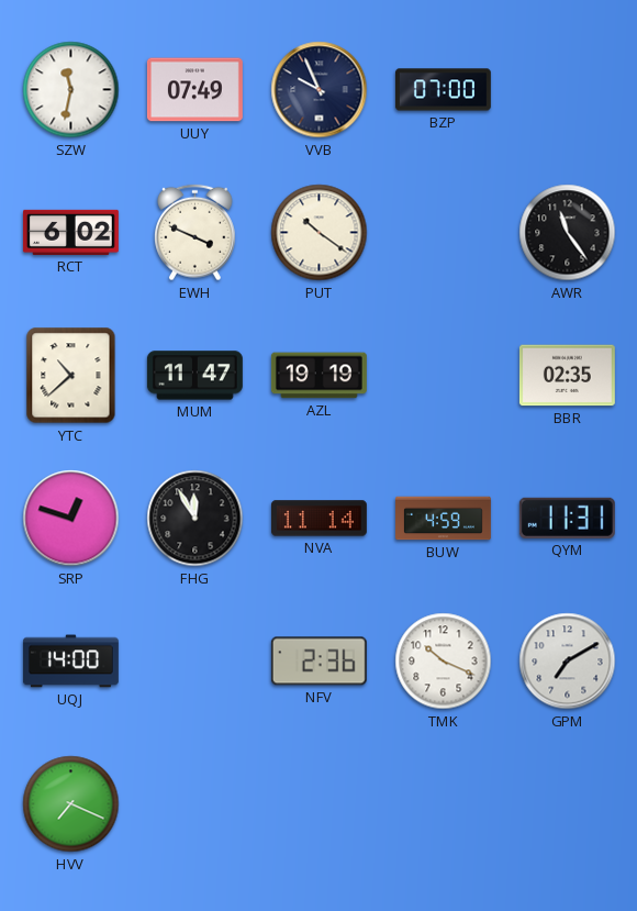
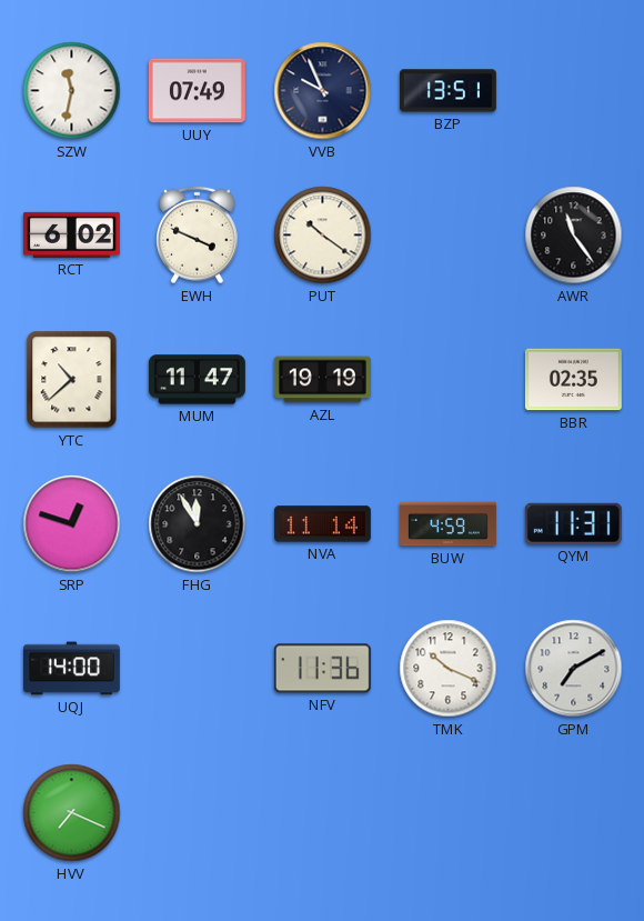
BZP: 07:00 -> 13:51
NFV: 2:36 -> 11:36
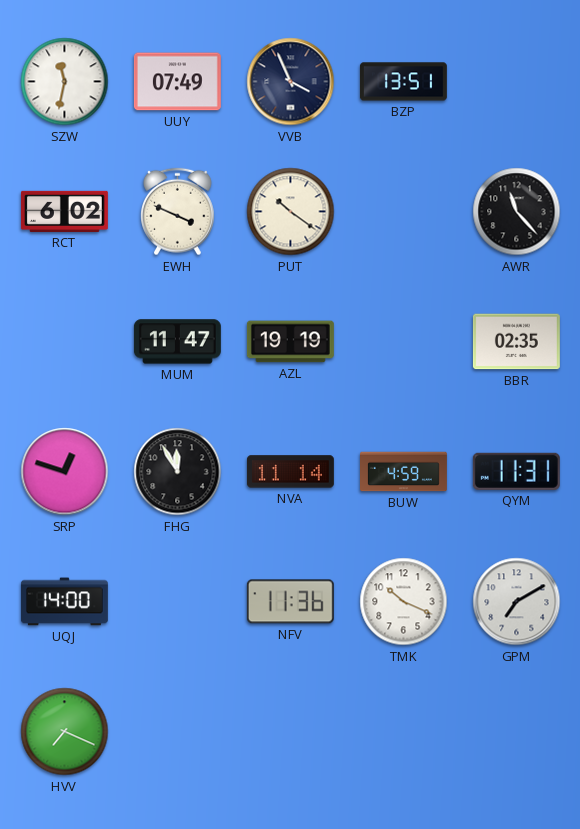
VVB: 9:56 -> 3:56
AWR: 11:24 -> 11:23
YTC: 10:38 -> none
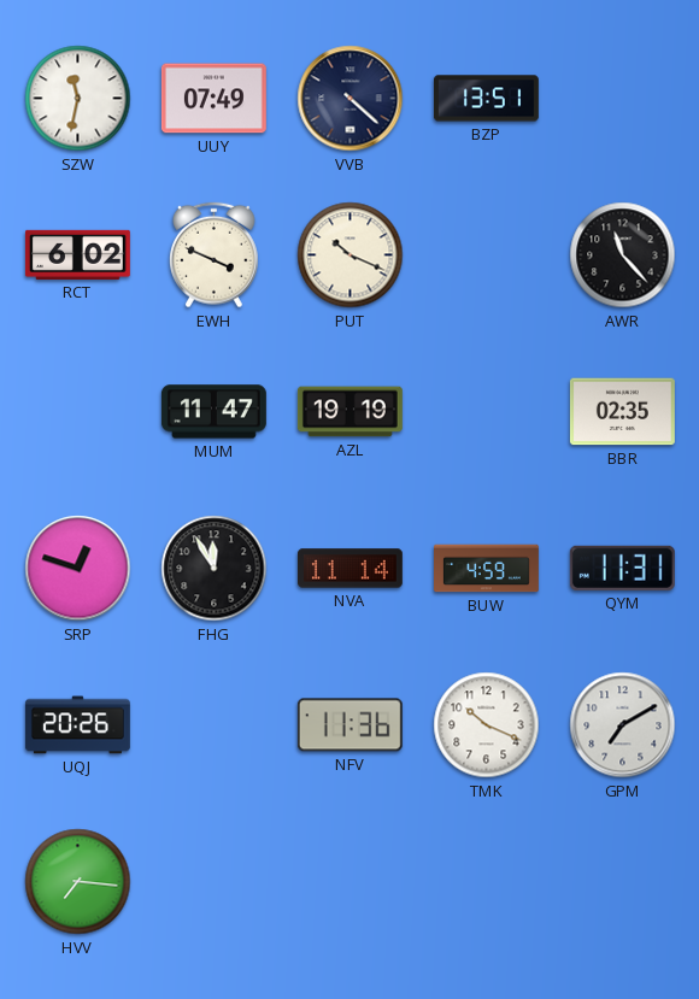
VVB: 3:56 -> 4:22
PUT: 10:21 -> 10:19
UQJ: 14:00 -> 20:26
HVV: 7:19 -> 7:16
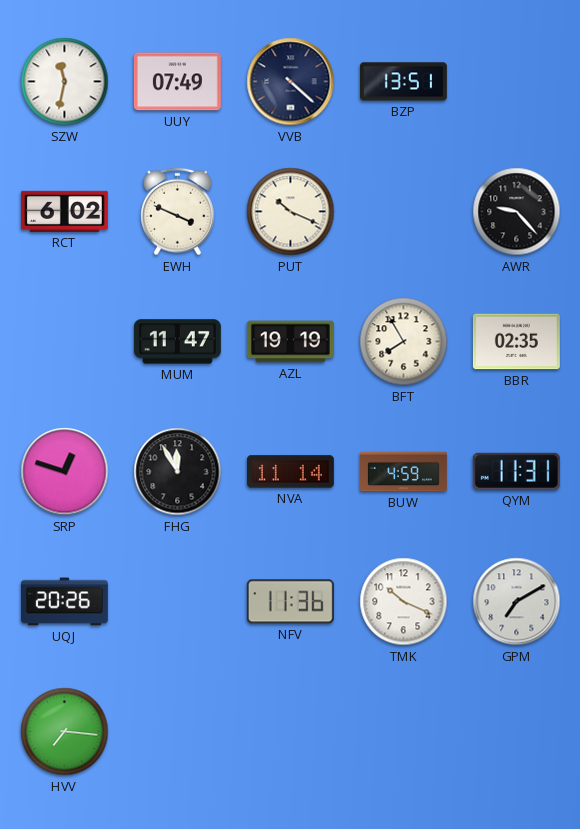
AWR: 11:23 -> 9:23
BFT: none -> 7:55
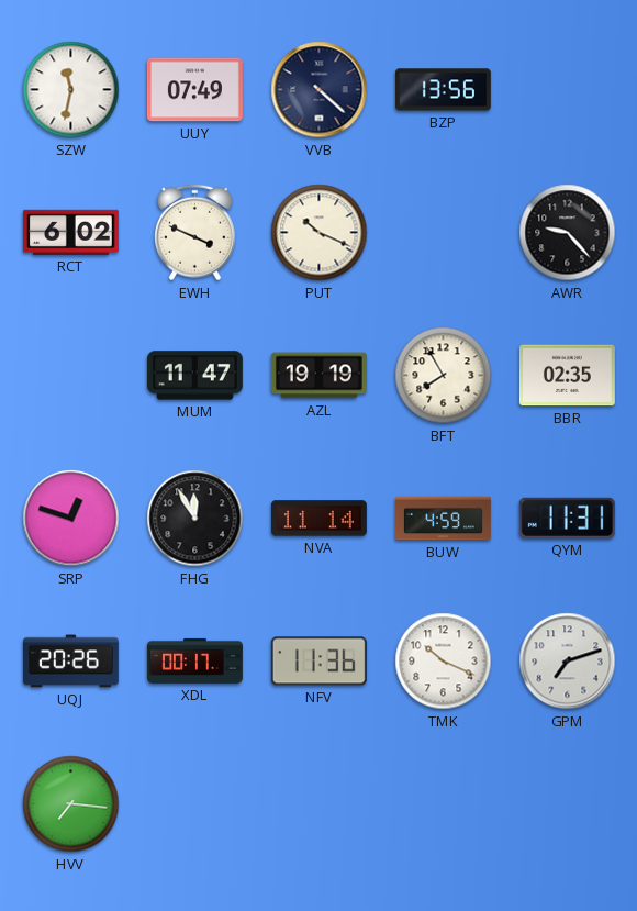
BZP: 13:51 -> 13:56
XDL: none -> 00:17
GPM: 7:10 -> 7:12
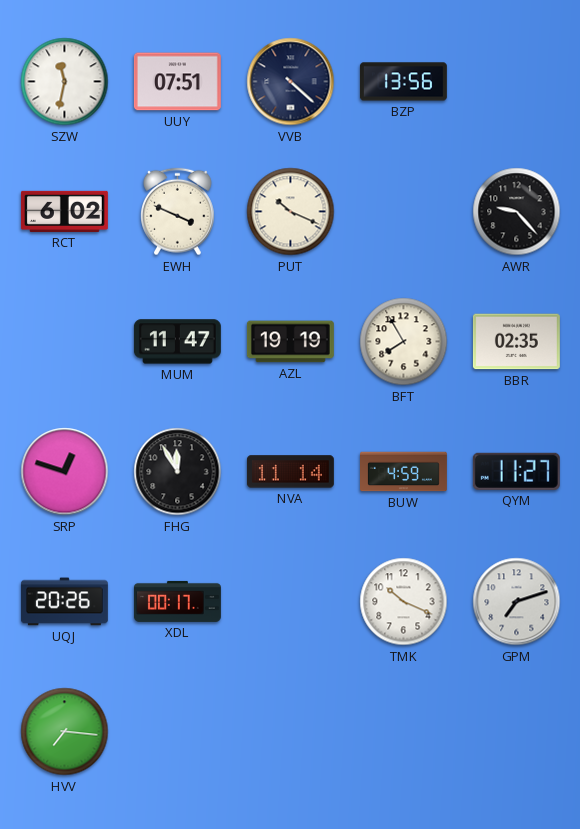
UUY: 07:49 -> 07:51
QYM: 11:31 -> 11:27
NFV: 11:36 -> none
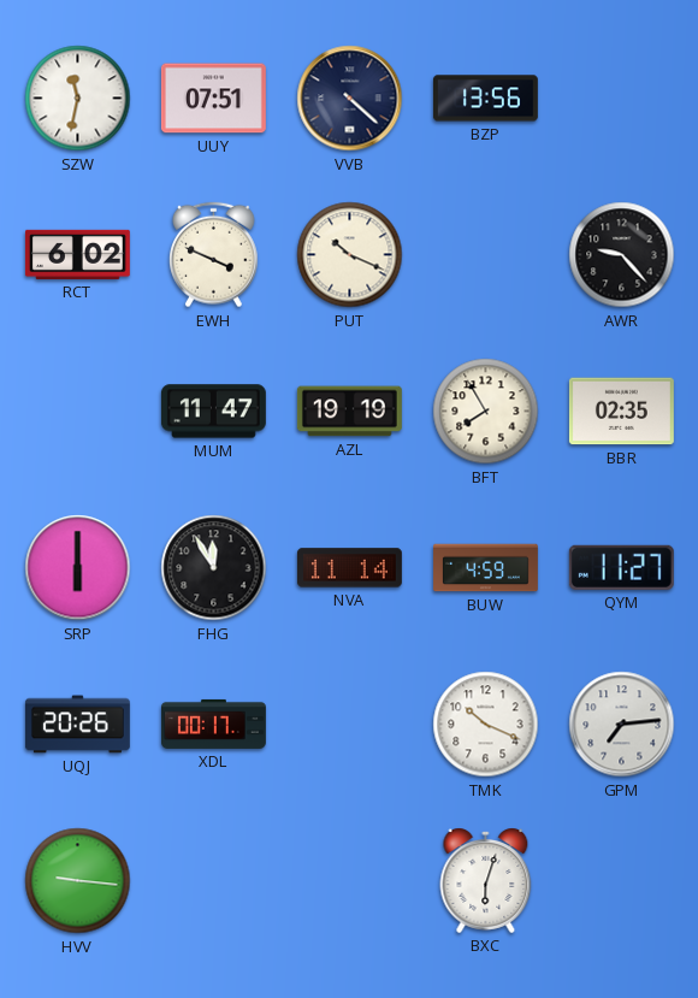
SRP: 12:48 -> 6:00
GPM: 7:12 -> 7:14
HVV: 7:16 -> 9:16
BXC: none -> 6:03
